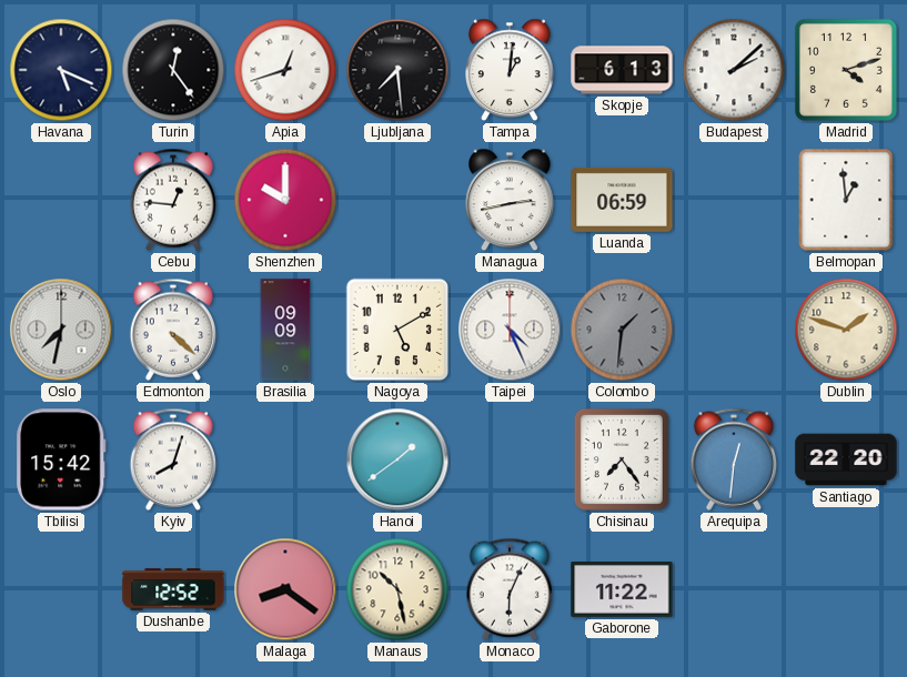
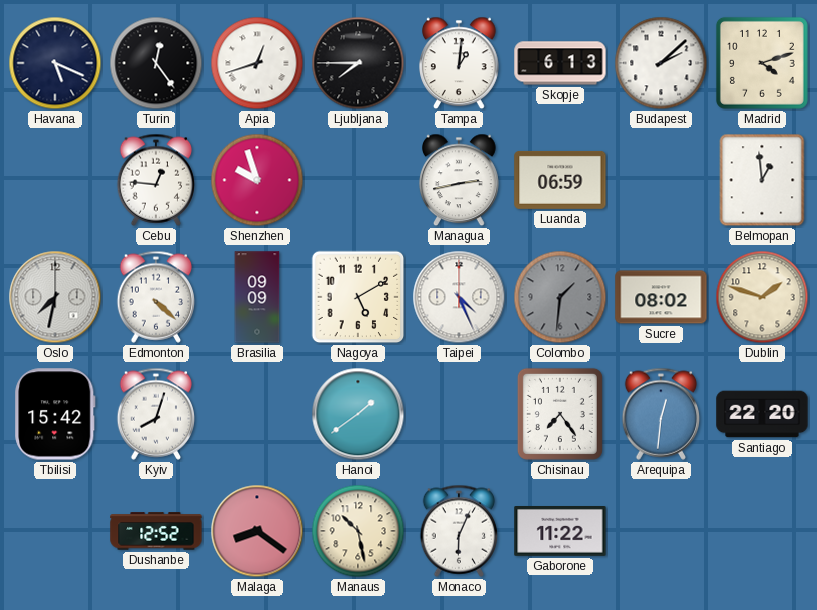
Ljubljana: 7:29 -> 7:45
Shenzhen: 10:00 -> 9:57
Sucre: none -> 08:02
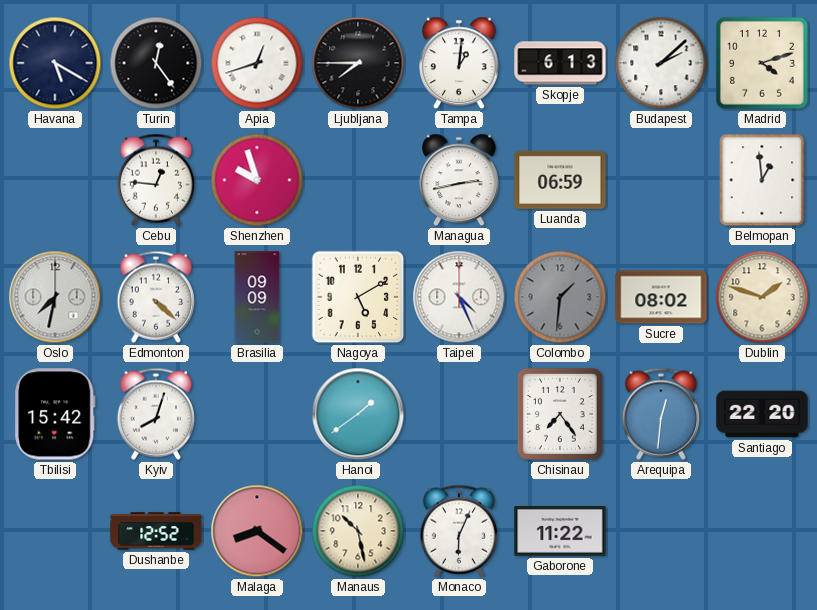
Havana: 5:19 -> 5:20
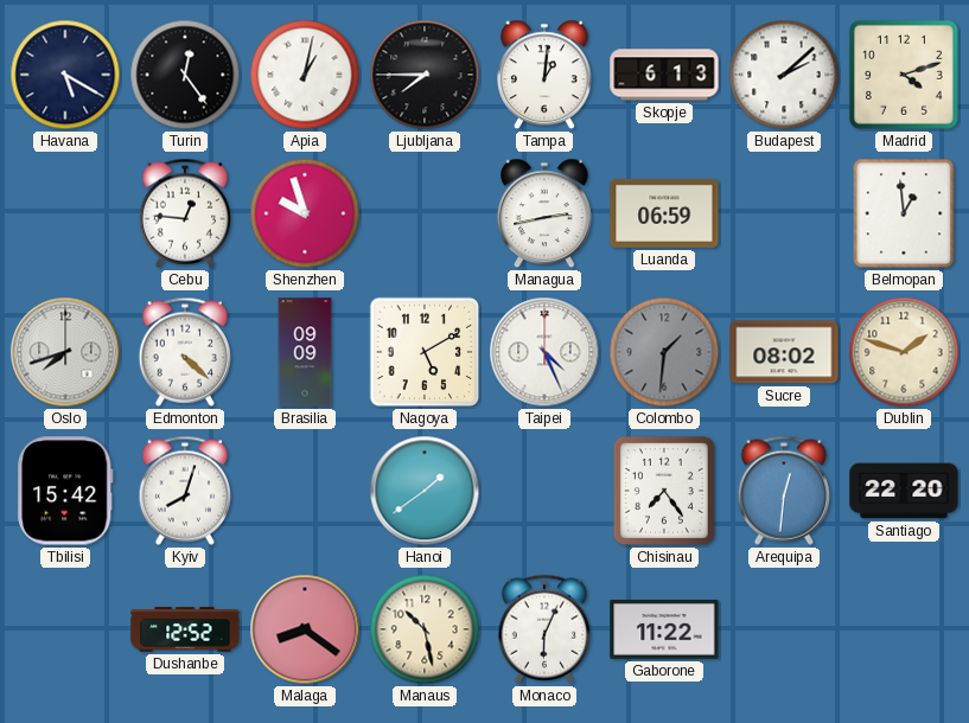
Apia: 12:42 -> 1:02
Oslo: 7:32 -> 7:42
